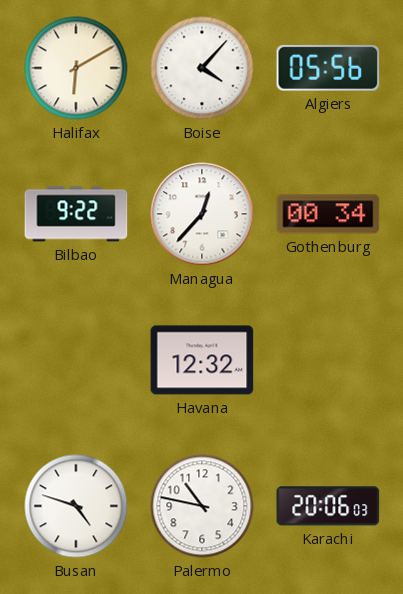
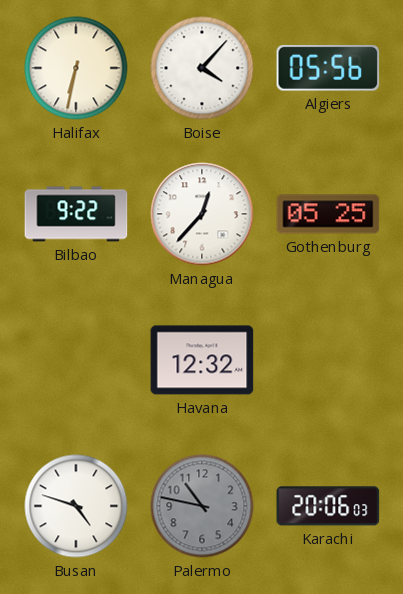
Halifax: 6:10 -> 6:32
Gothenburg: 00:34 -> 05:25
Palermo dial: white -> grey
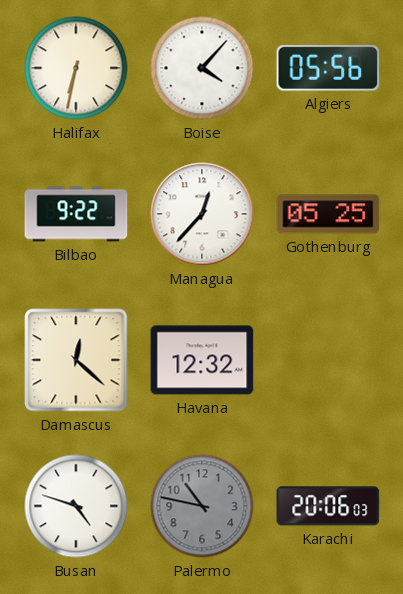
Damascus: none -> 12:22
